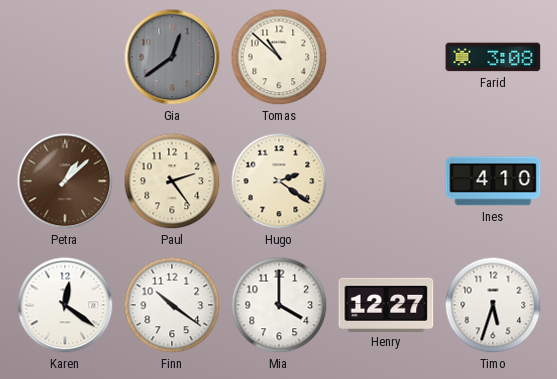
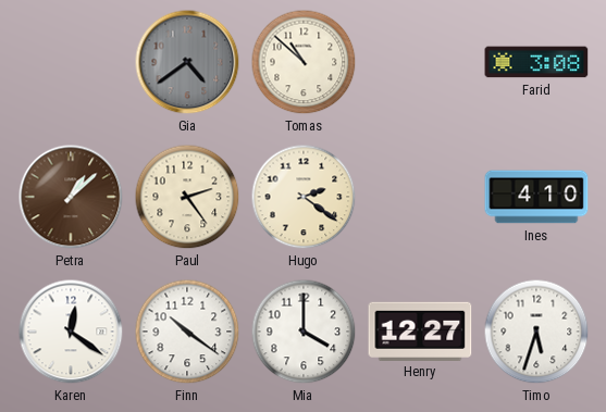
Gia: 12:39 -> 4:39
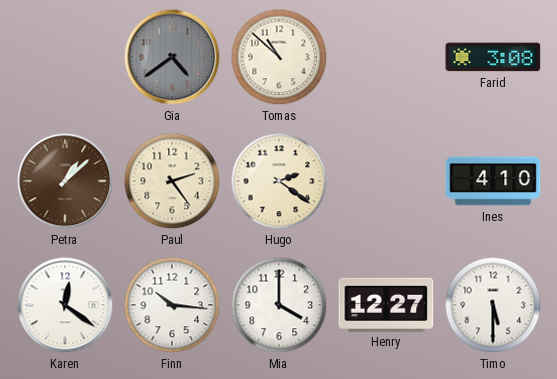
Finn: 10:21 -> 10:16
Timo: 5:33 -> 5:30
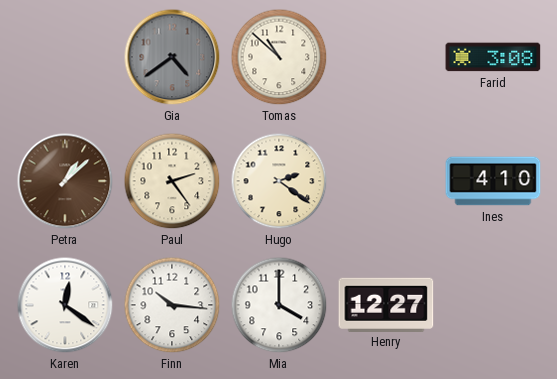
Timo: 5:30 -> none
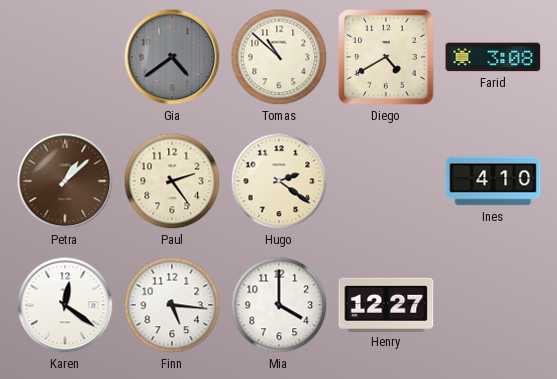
Diego: none -> 4:40
Finn: 10:16 -> 5:16
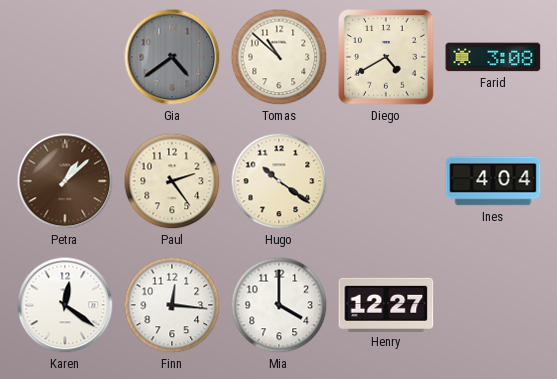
Hugo: 2:21 -> 10:21
Ines: 4:10 -> 4:04
Finn: 5:16 -> 12:16
